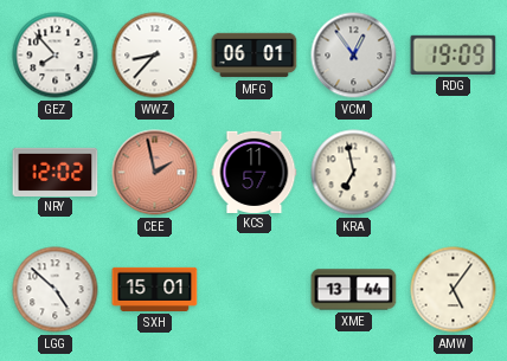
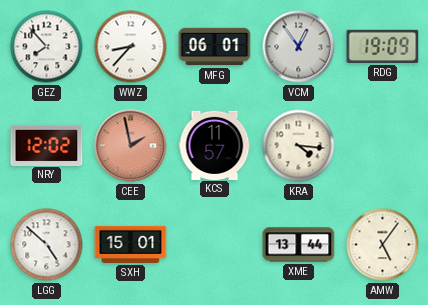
KRA: 6:58 -> 4:16
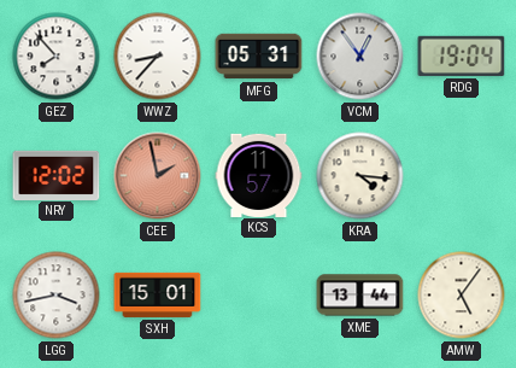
MFG: 06:01 -> 05:31
RDG: 19:09 -> 19:04
LGG: 4:52 -> 3:43
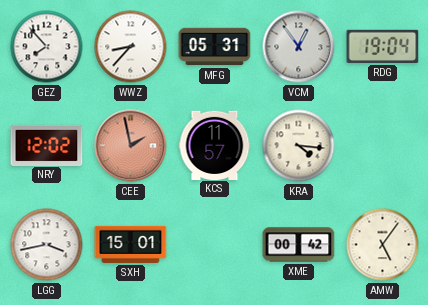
XME: 13:44 -> 00:42
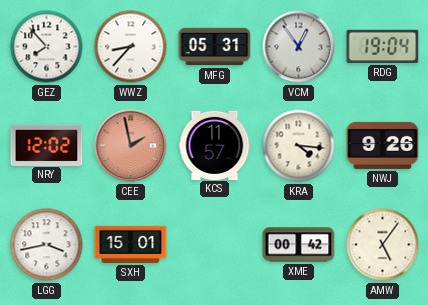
NWJ: none -> 9:26
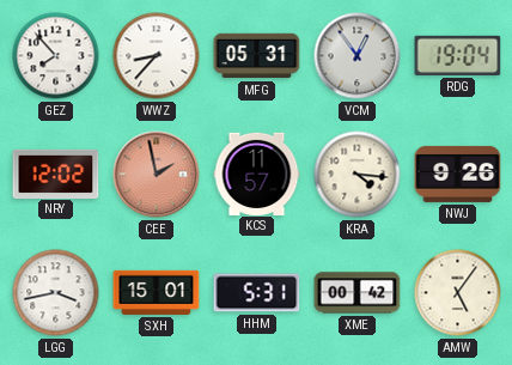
HHM: none -> 5:31
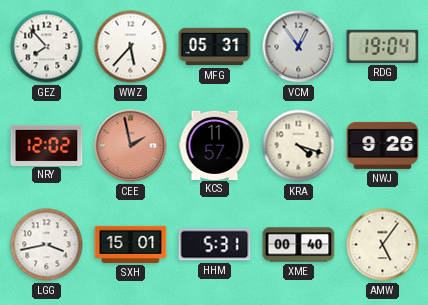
WWZ: 8:37 -> 5:37
KRA: 4:16 -> 4:18
XME: 00:42 -> 00:40
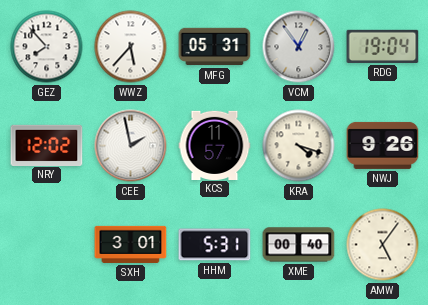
CEE dial: salmon -> white
LGG: 3:43 -> none
SXH: 15:01 -> 3:01
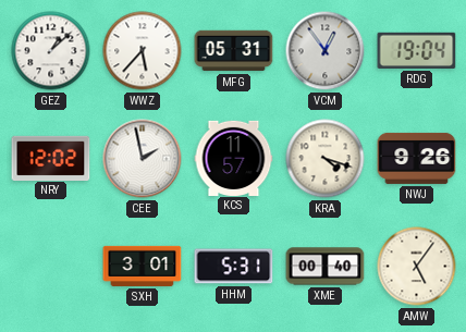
GEZ: 7:53 -> 1:08
